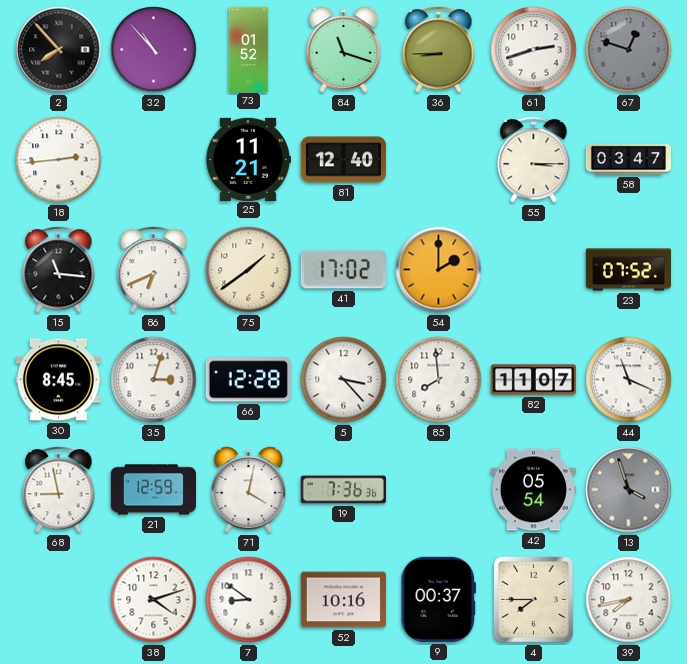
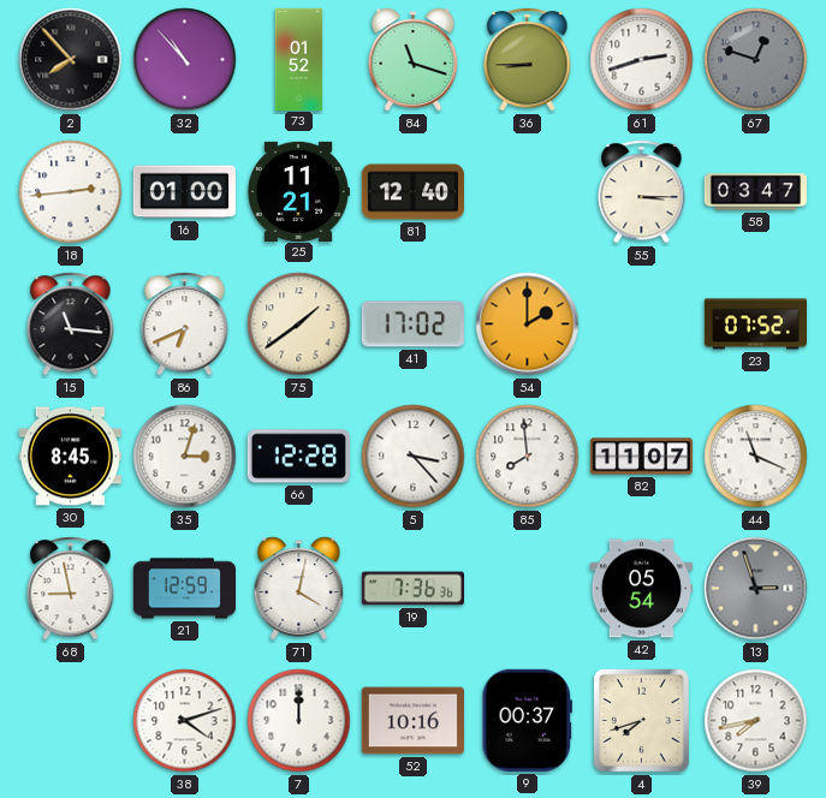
16: none -> 01:00
13: 3:57 -> 2:57
7: 8:51 -> 12:00
4: 7:45 -> 7:42
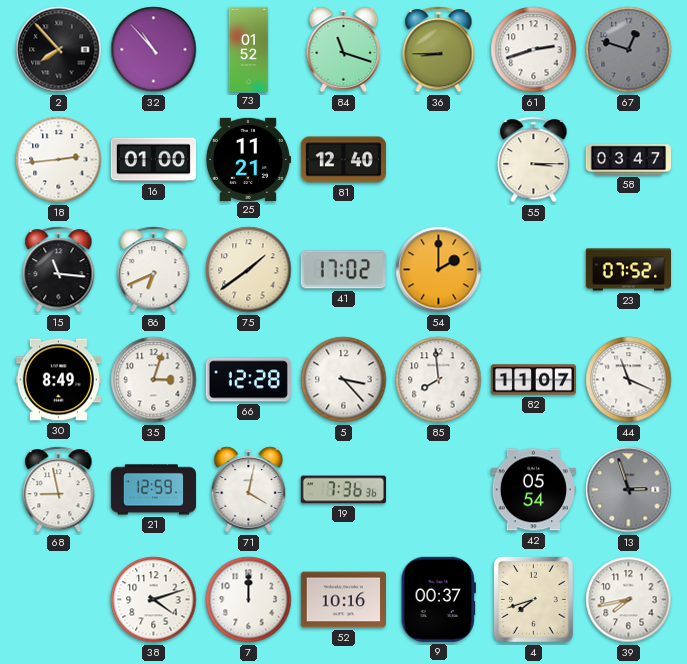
30: 8:45 -> 8:49
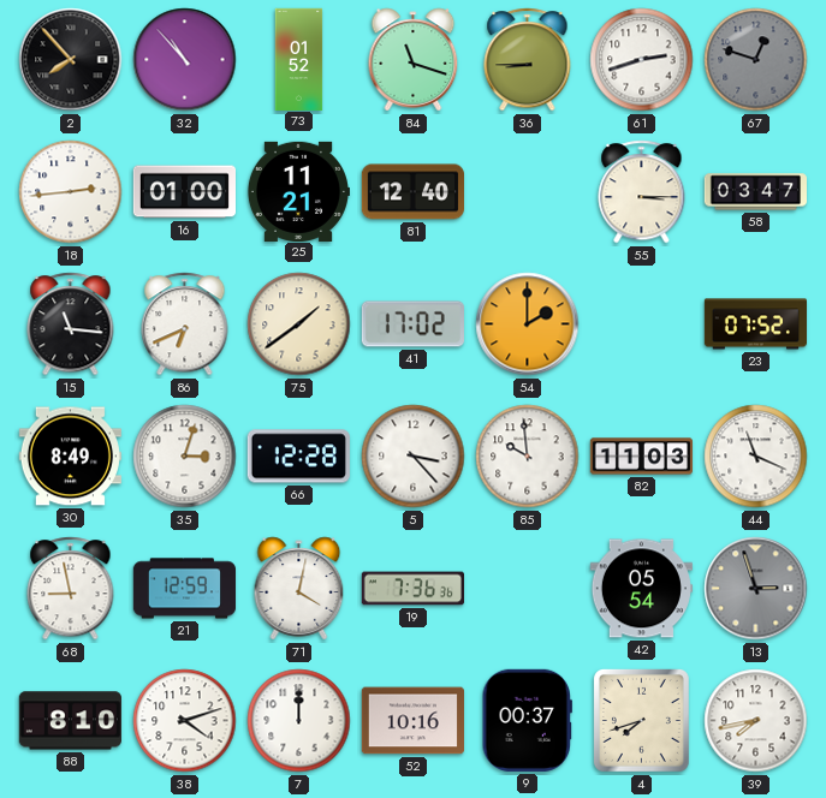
85: 7:59 -> 9:59
82: 11:07 -> 11:03
88: none -> 8:10
